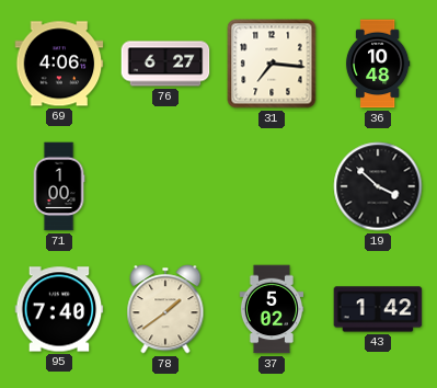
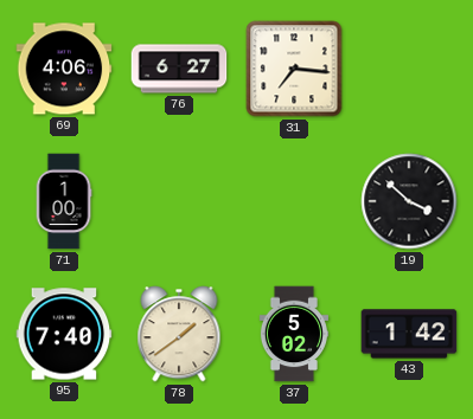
36: 10:48 -> none
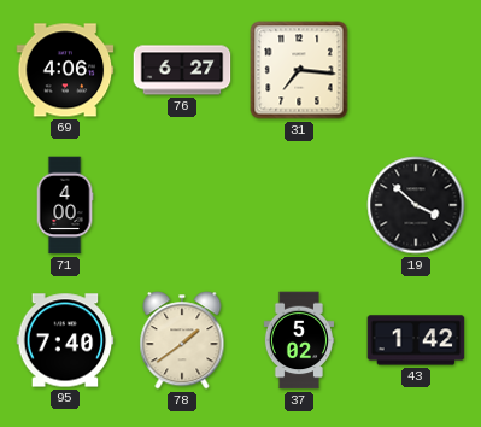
71: 1:00 -> 4:00
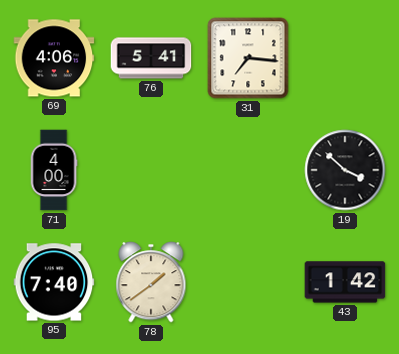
76: 6:27 -> 5:41
37: 5:02 -> none
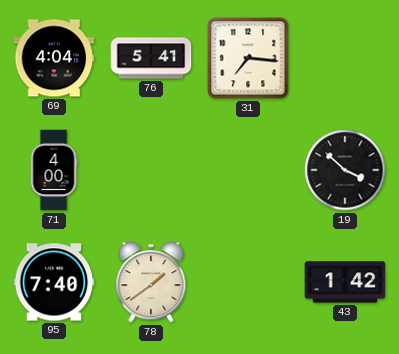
69: 4:06 -> 4:04
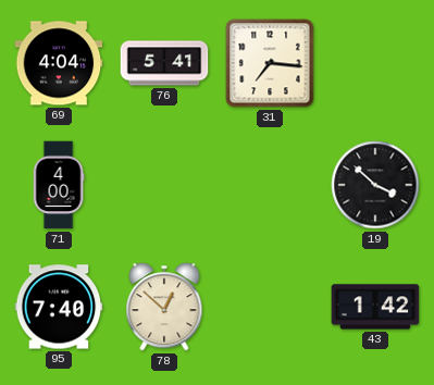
78: 1:39 -> 12:52
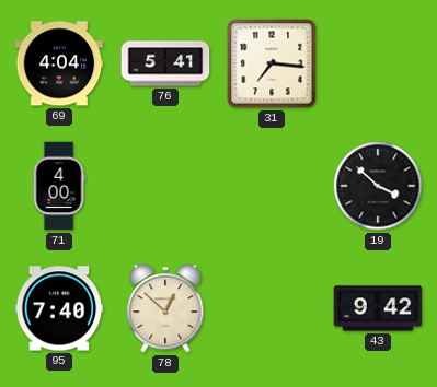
43: 1:42 -> 9:42
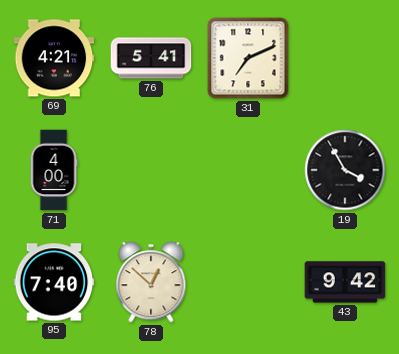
69: 4:04 -> 4:21
31: 7:16 -> 7:11
19: 3:52 -> 3:55
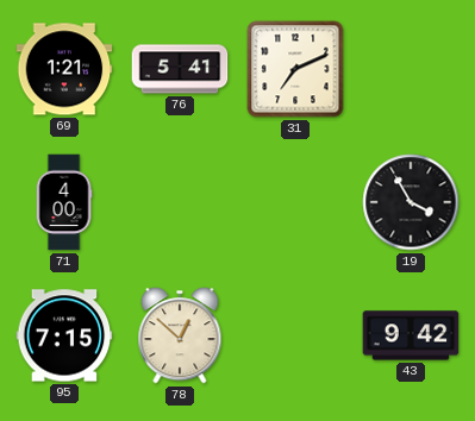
69: 4:21 -> 1:21
95: 7:40 -> 7:15
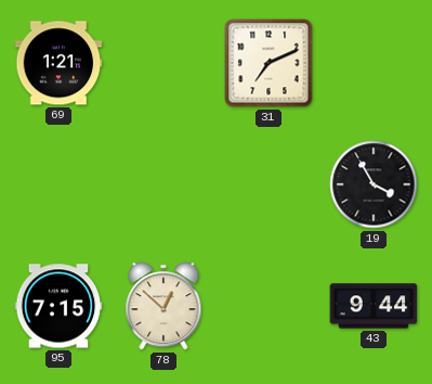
76: 5:41 -> none
71: 4:00 -> none
43: 9:42 -> 9:44
